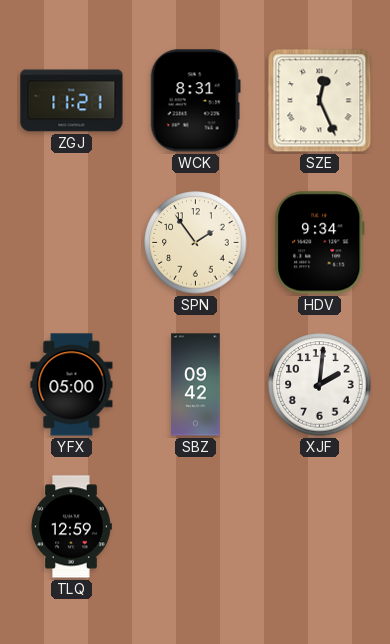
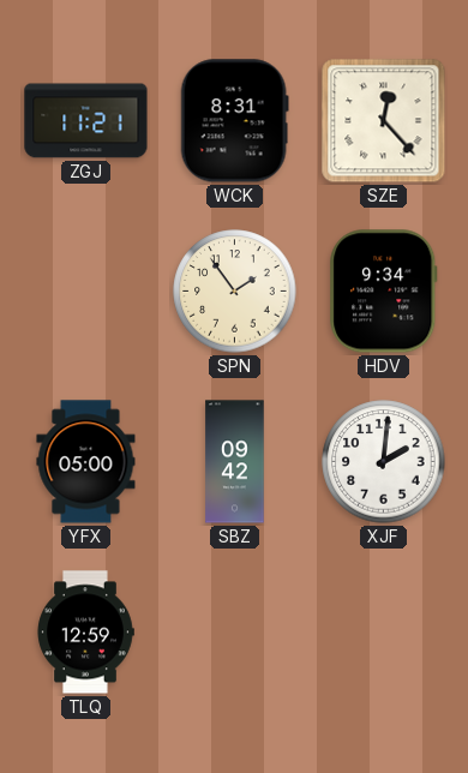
SZE: 12:26 -> 12:23
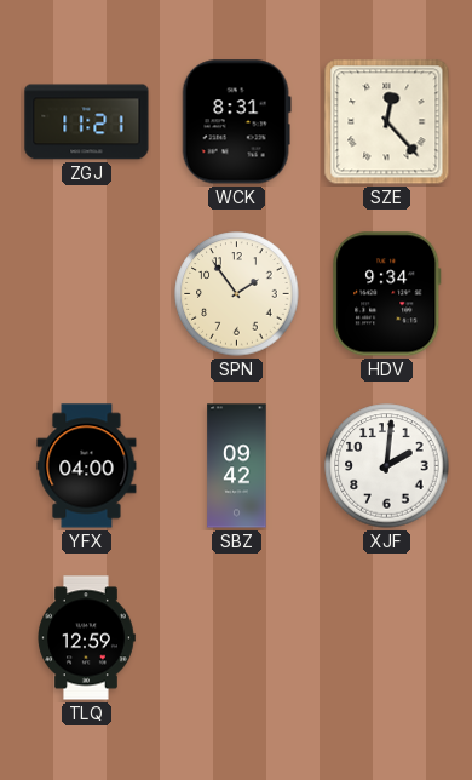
YFX: 05:00 -> 04:00
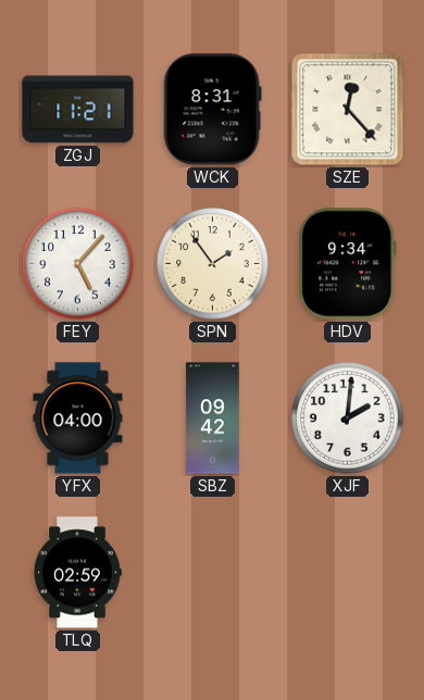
FEY: none -> 5:07
TLQ: 12:59 -> 02:59
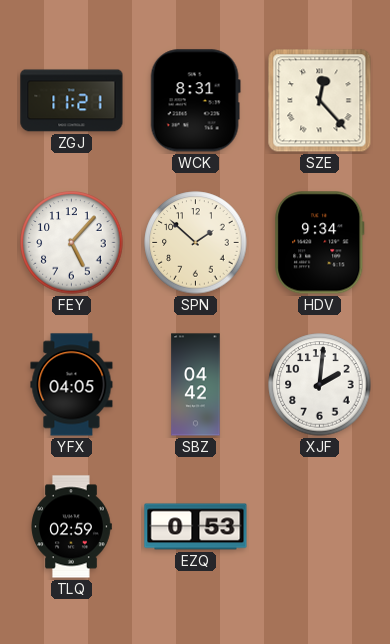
SPN: 1:54 -> 1:52
YFX: 04:00 -> 04:05
SBZ: 09:42 -> 04:42
EZQ: none -> 0:53
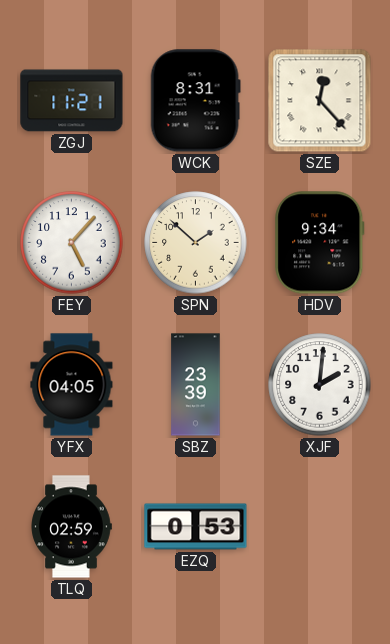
SBZ: 04:42 -> 23:39
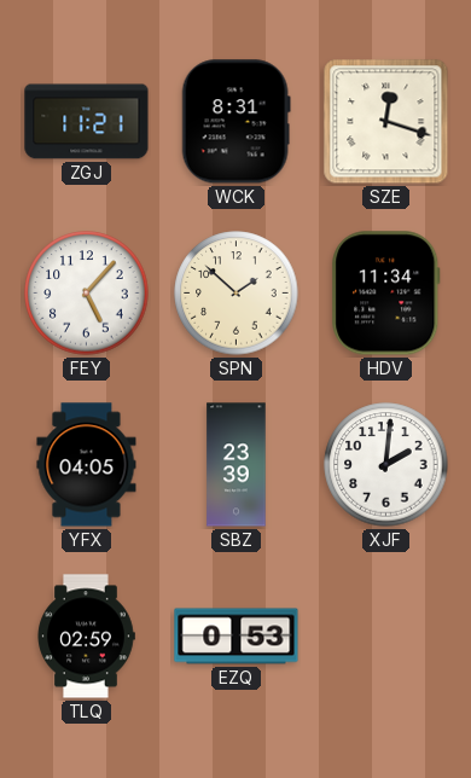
SZE: 12:23 -> 12:18
HDV: 9:34 -> 11:34
